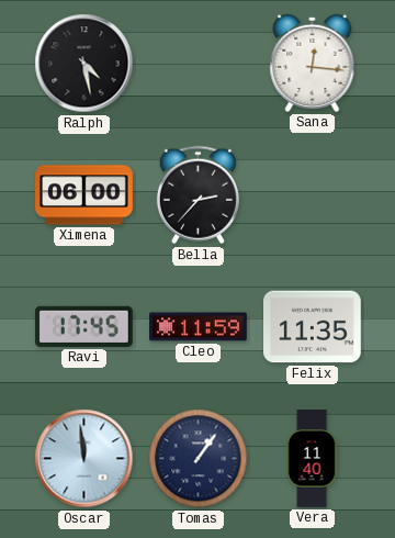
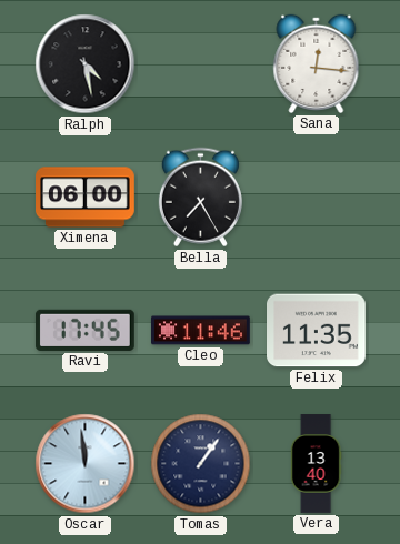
Bella: 2:37 -> 7:25
Cleo: 11:59 -> 11:46
Vera: 11:40 -> 13:40
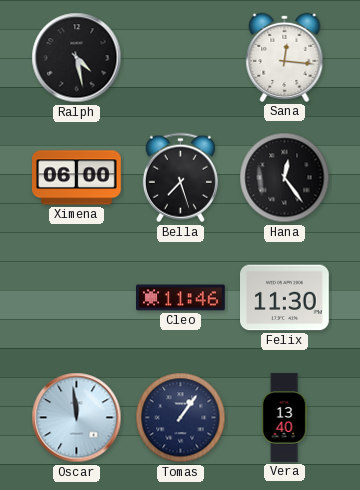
Bella: 7:25 -> 7:27
Hana: none -> 12:24
Ravi: 17:45 -> none
Felix: 11:35 -> 11:30
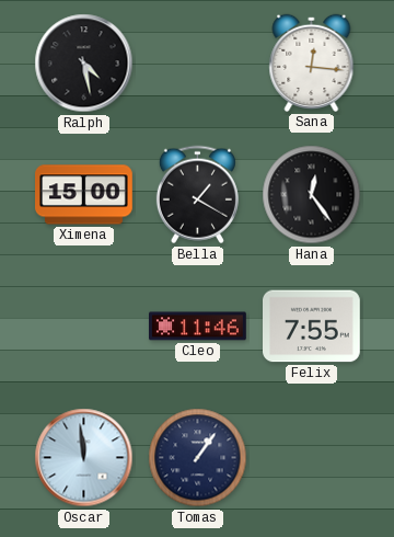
Ximena: 06:00 -> 15:00
Bella: 7:27 -> 1:20
Felix: 11:30 -> 7:55
Vera: 13:40 -> none
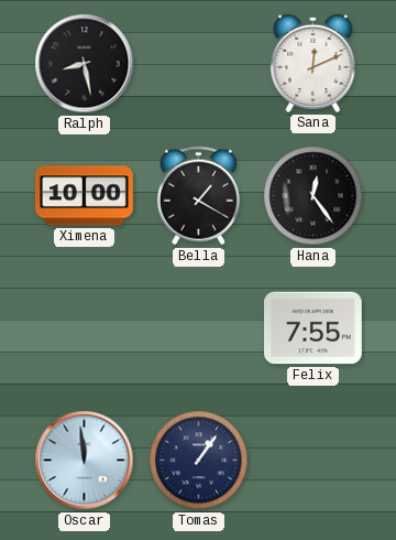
Ralph: 4:28 -> 8:28
Sana: 12:16 -> 12:11
Ximena: 15:00 -> 10:00
Cleo: 11:46 -> none
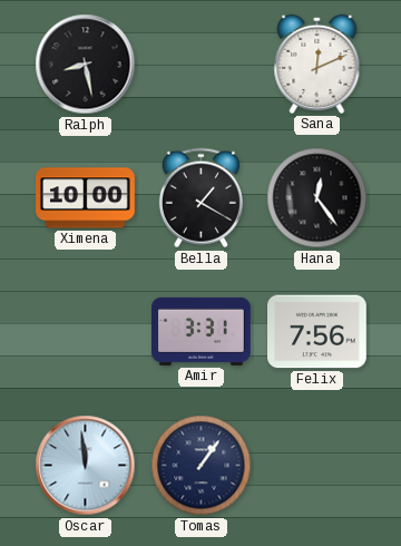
Amir: none -> 3:31
Felix: 7:55 -> 7:56
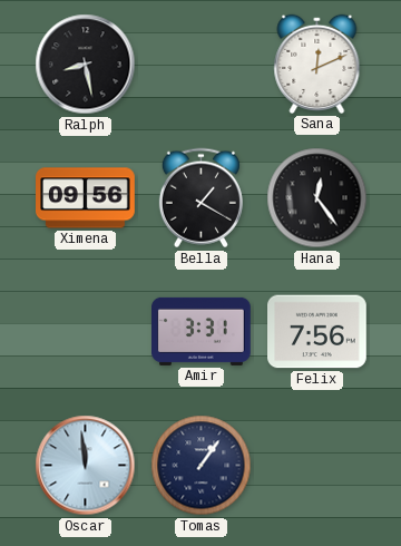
Ximena: 10:00 -> 09:56
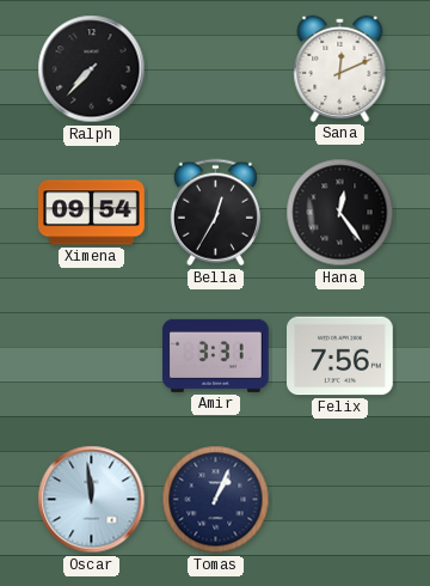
Ralph: 8:28 -> 7:37
Ximena: 09:56 -> 09:54
Bella: 1:20 -> 12:35
Tomas: 1:06 -> 1:04
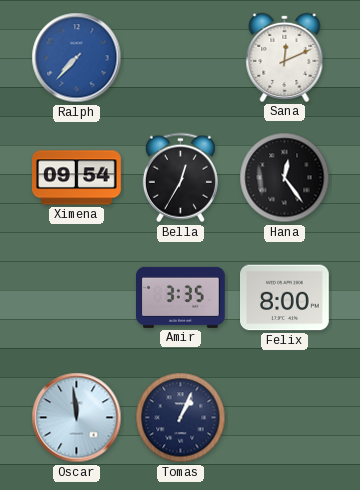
Ralph dial: black -> blue
Amir: 3:31 -> 3:35
Felix: 7:56 -> 8:00
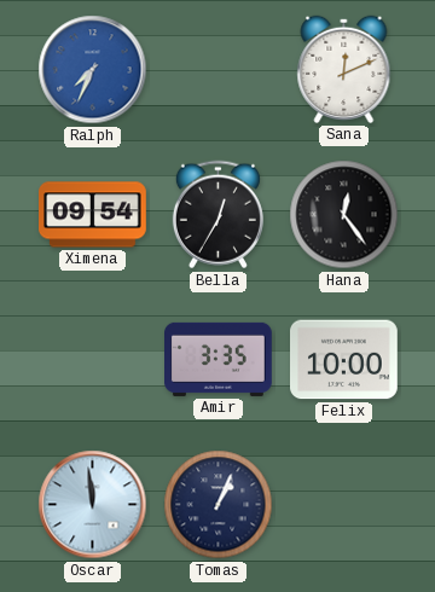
Ralph: 7:37 -> 7:34
Felix: 8:00 -> 10:00
